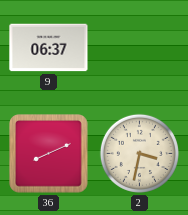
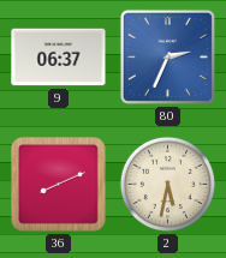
80: none -> 2:34
2: 3:32 -> 5:32
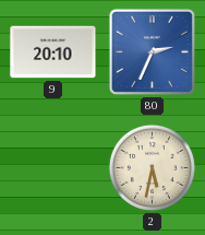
9: 06:37 -> 20:10
36: 8:11 -> none
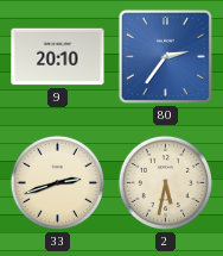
80: 2:34 -> 2:36
33: none -> 2:42
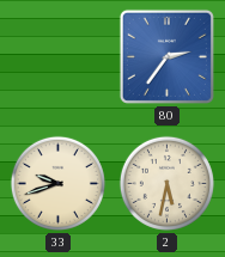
9: 20:10 -> none
33: 2:42 -> 9:42
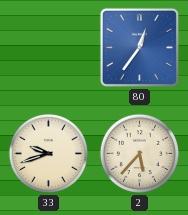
80: 2:36 -> 12:36
2: 5:32 -> 5:37
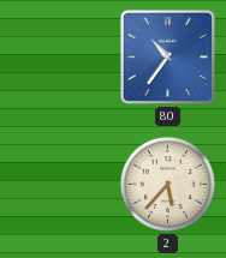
80: 12:36 -> 10:36
33: 9:42 -> none
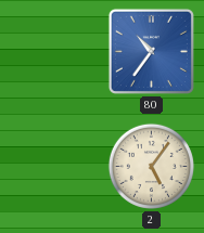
2: 5:37 -> 5:06
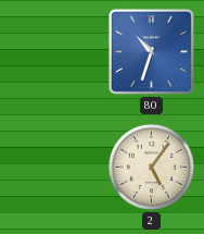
80: 10:36 -> 10:33
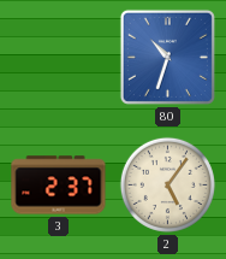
3: none -> 2:37
